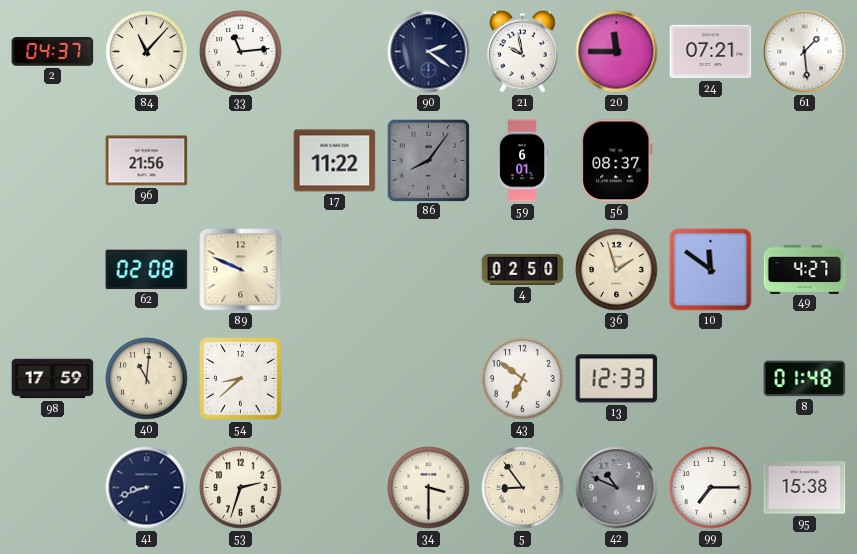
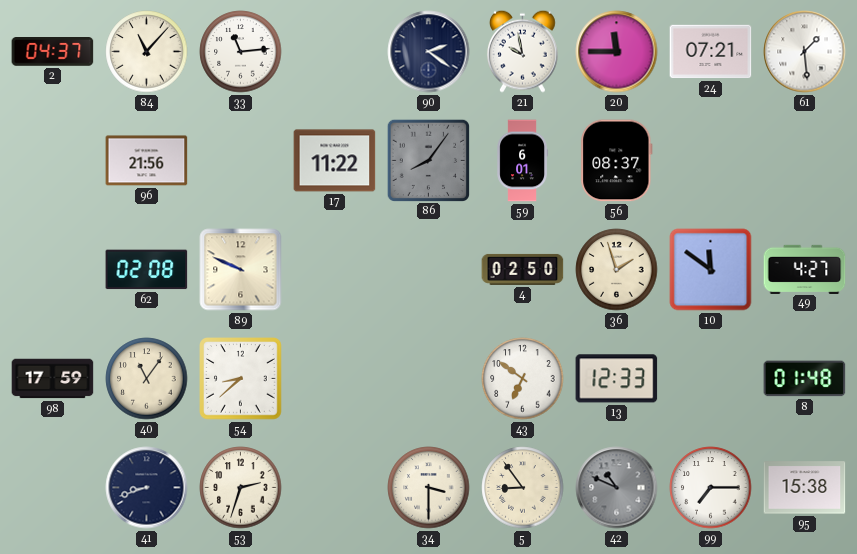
40: 11:01 -> 11:06
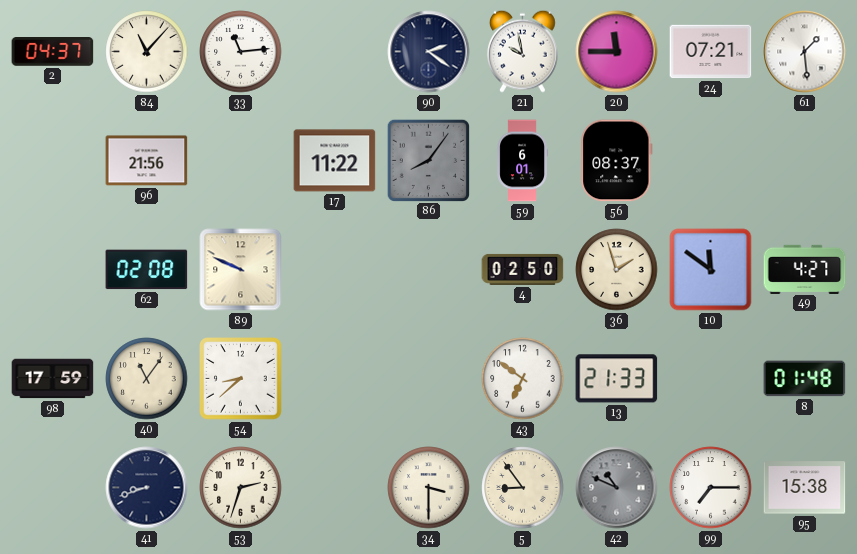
13: 12:33 -> 21:33
